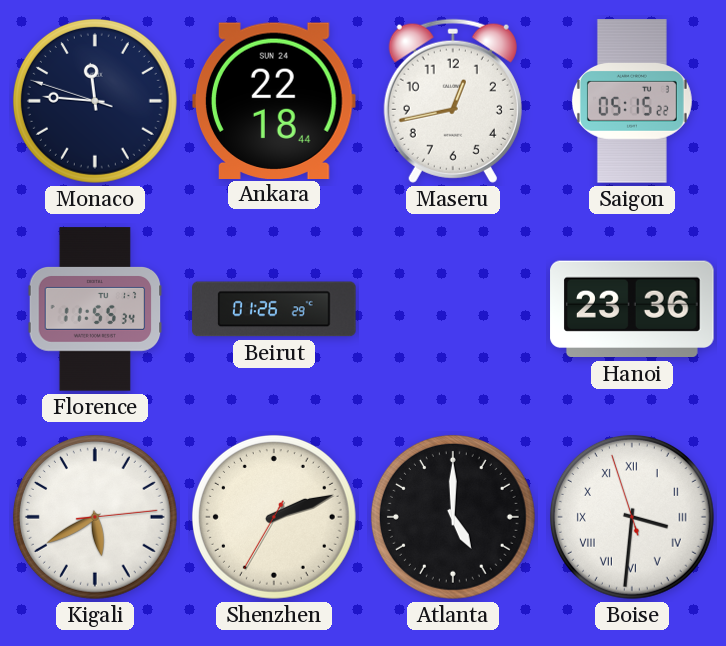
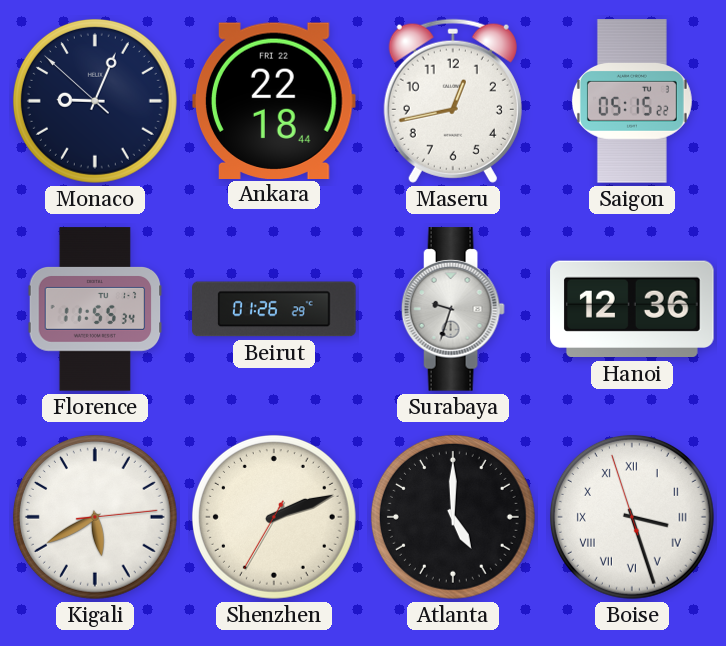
Monaco: 11:45 -> 9:03
Ankara date: SUN 24 -> FRI 22
Surabaya: none -> 9:33
Hanoi: 23:36 -> 12:36
Boise: 3:30 -> 3:26
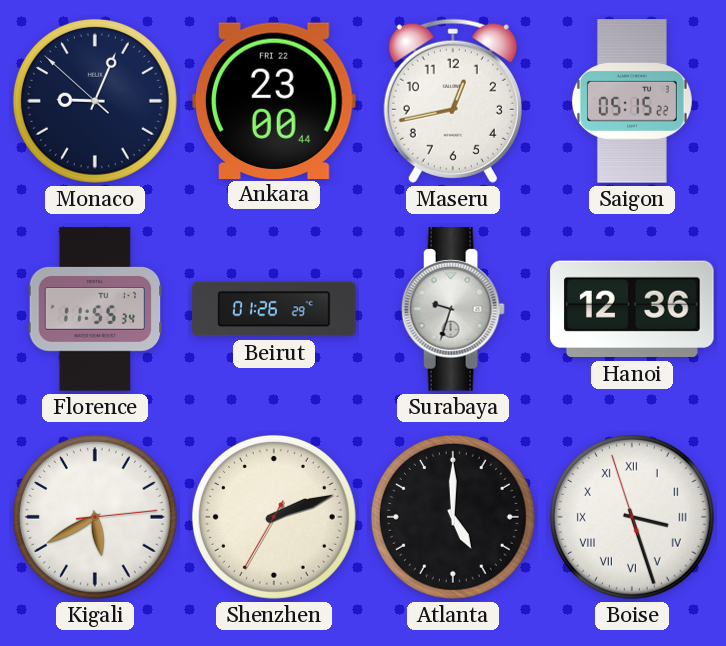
Ankara: 22:18 -> 23:00
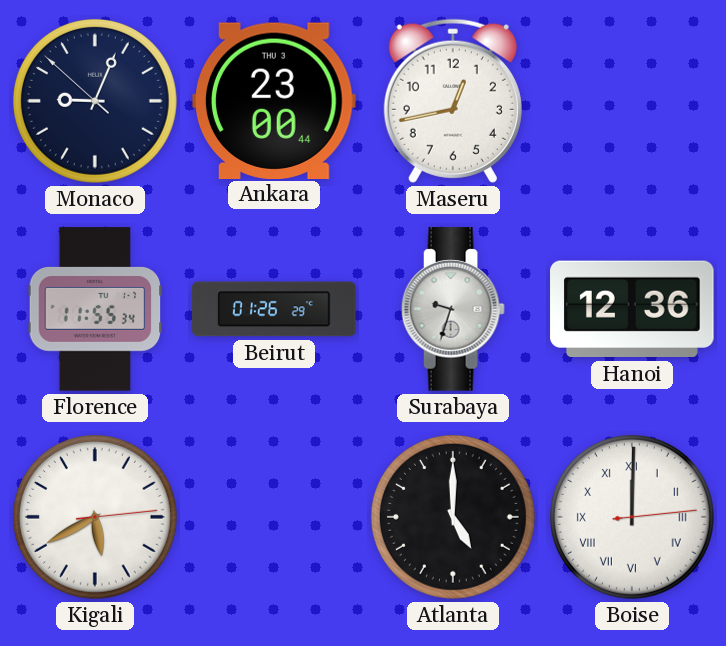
Ankara date: FRI 22 -> THU 3
Saigon: 05:15 -> none
Shenzhen: 2:11 -> none
Boise: 3:26 -> 12:00
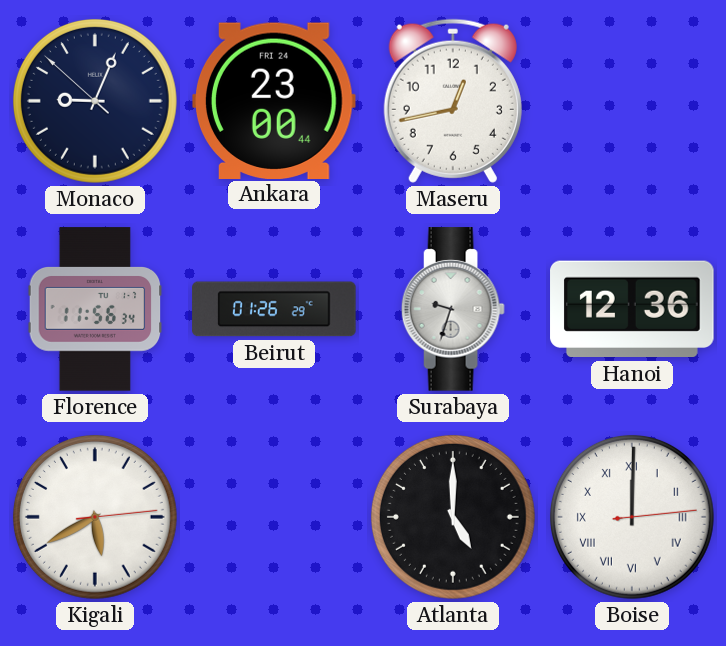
Ankara date: THU 3 -> FRI 24
Florence: 11:55 -> 11:56
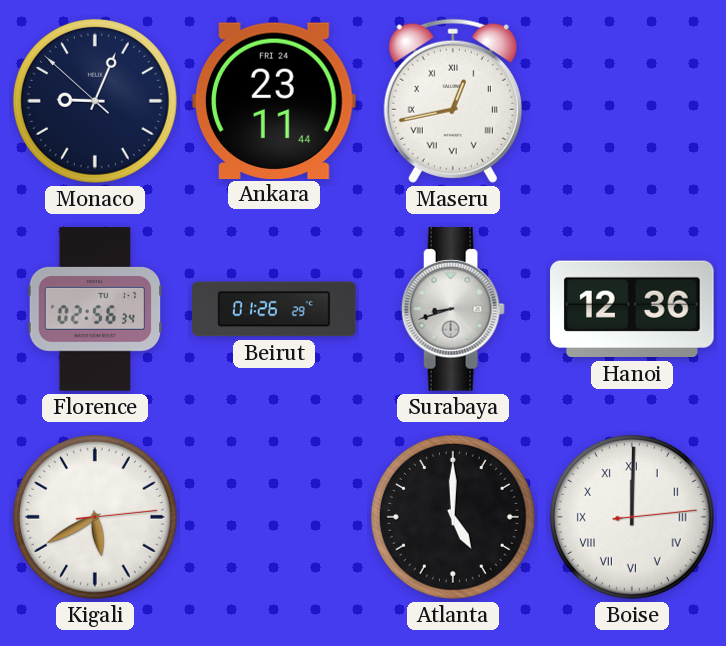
Ankara: 23:00 -> 23:11
Maseru numerals: Arabic -> Roman
Florence: 11:56 -> 02:56
Surabaya: 9:33 -> 8:42
